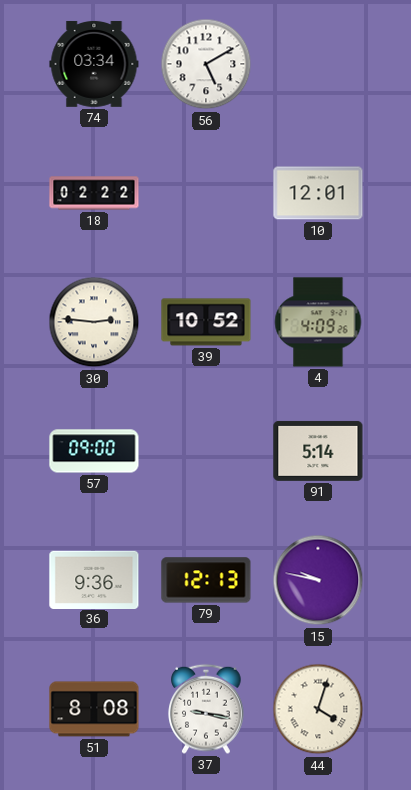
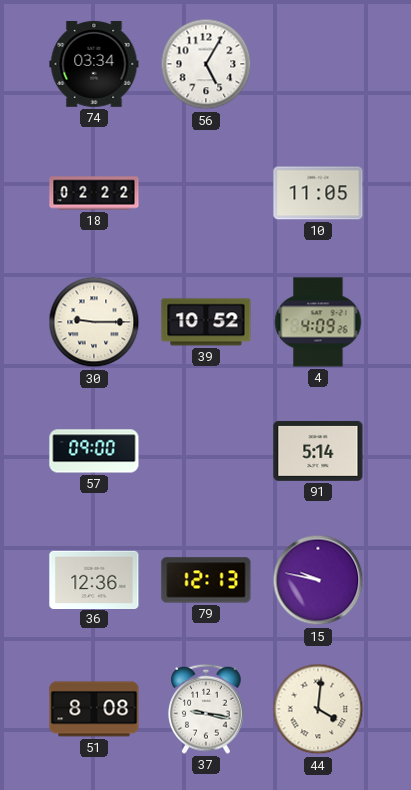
56: 5:10 -> 5:05
10: 12:01 -> 11:05
30: 2:46 -> 9:15
36: 9:36 -> 12:36
44: 4:03 -> 4:01
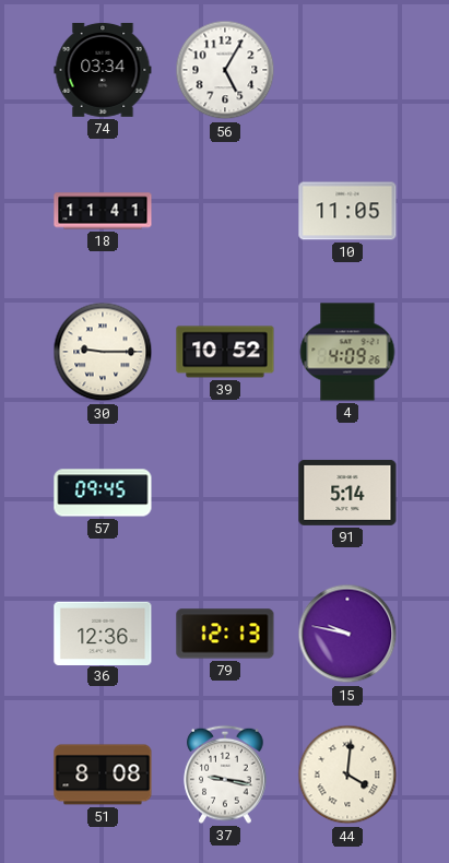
18: 02:22 -> 11:41
57: 09:00 -> 09:45
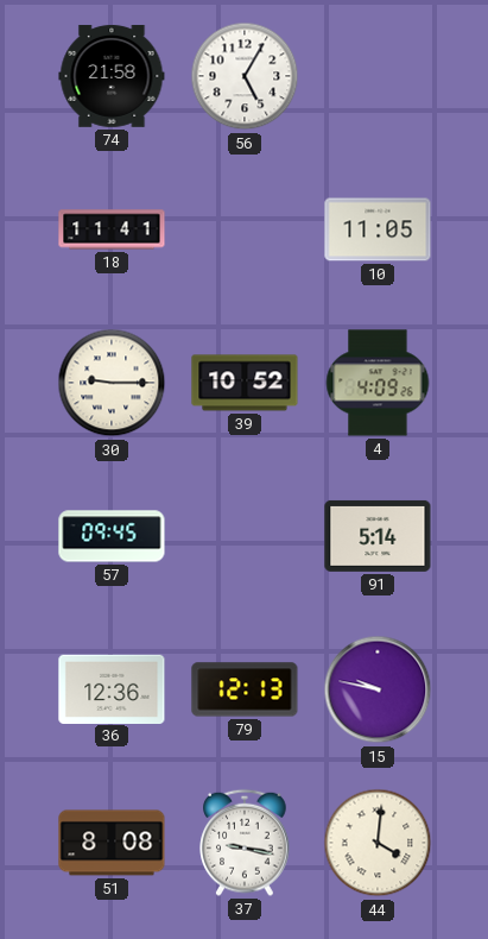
74: 03:34 -> 21:58
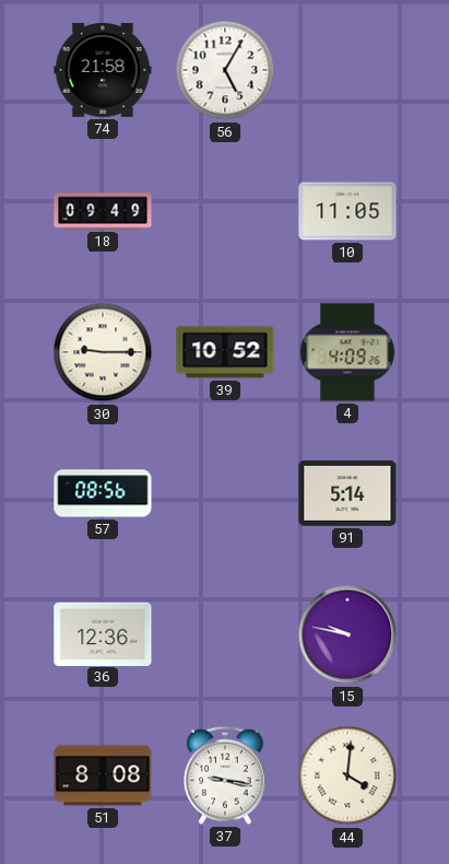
18: 11:41 -> 09:49
57: 09:45 -> 08:56
79: 12:13 -> none
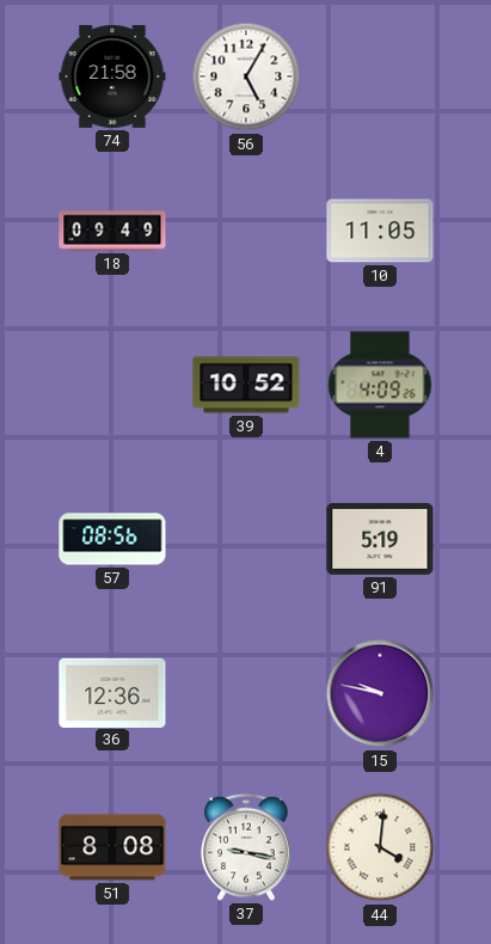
30: 9:15 -> none
91: 5:14 -> 5:19
